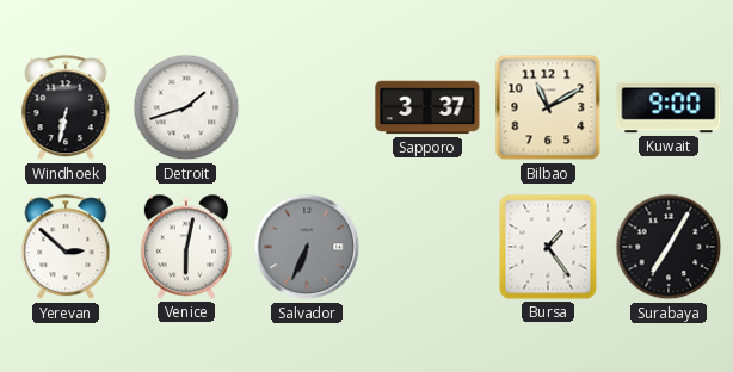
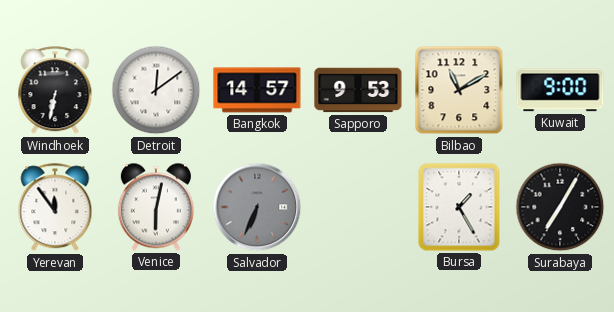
Detroit: 1:42 -> 12:09
Bangkok: none -> 14:57
Sapporo: 3:37 -> 9:53
Yerevan: 2:52 -> 11:54
Bursa: 1:24 -> 1:25
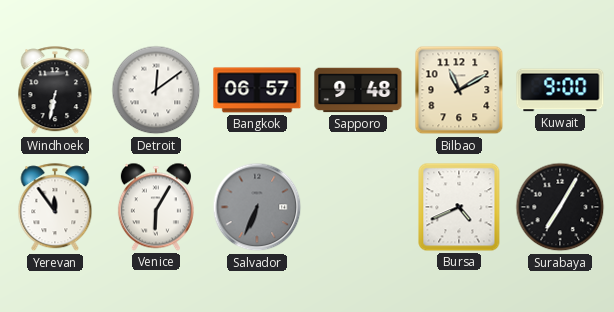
Bangkok: 14:57 -> 06:57
Sapporo: 9:53 -> 9:48
Venice: 6:02 -> 6:05
Bursa: 1:25 -> 4:41
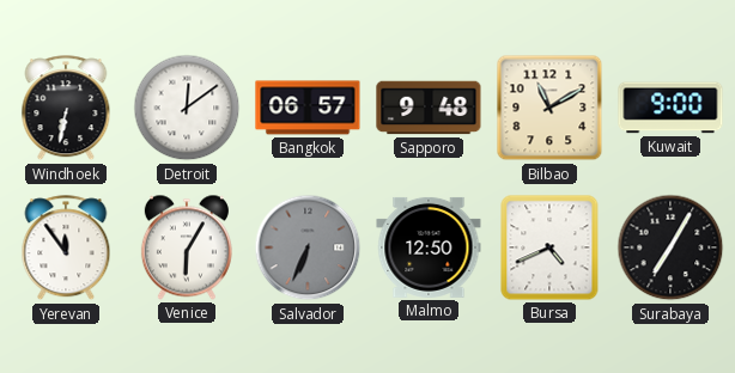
Malmo: none -> 12:50
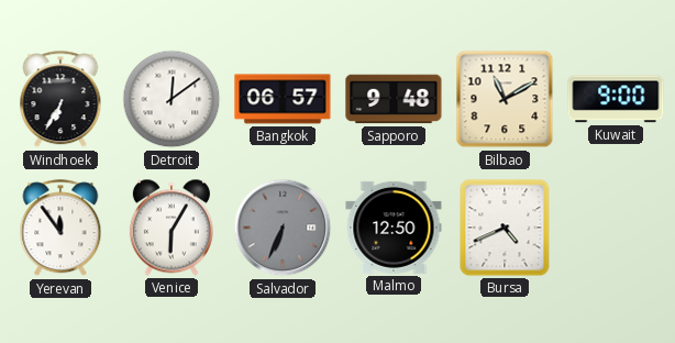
Windhoek: 6:32 -> 6:35
Surabaya: 7:05 -> none
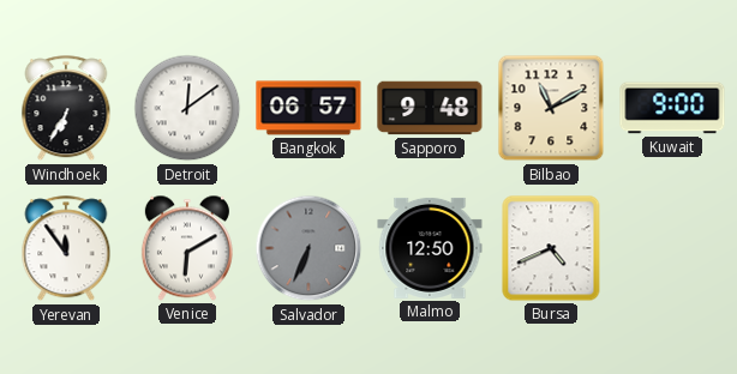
Venice: 6:05 -> 6:10
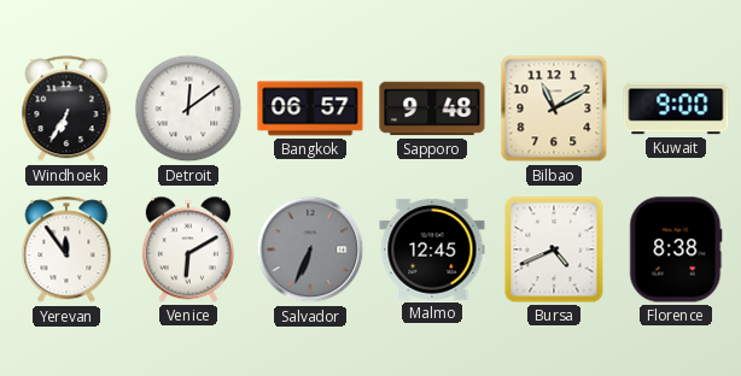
Malmo: 12:50 -> 12:45
Florence: none -> 8:38
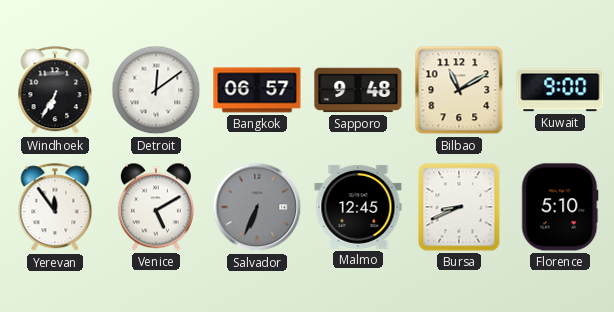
Venice: 6:10 -> 5:10
Bursa: 4:41 -> 8:41
Florence: 8:38 -> 5:10
